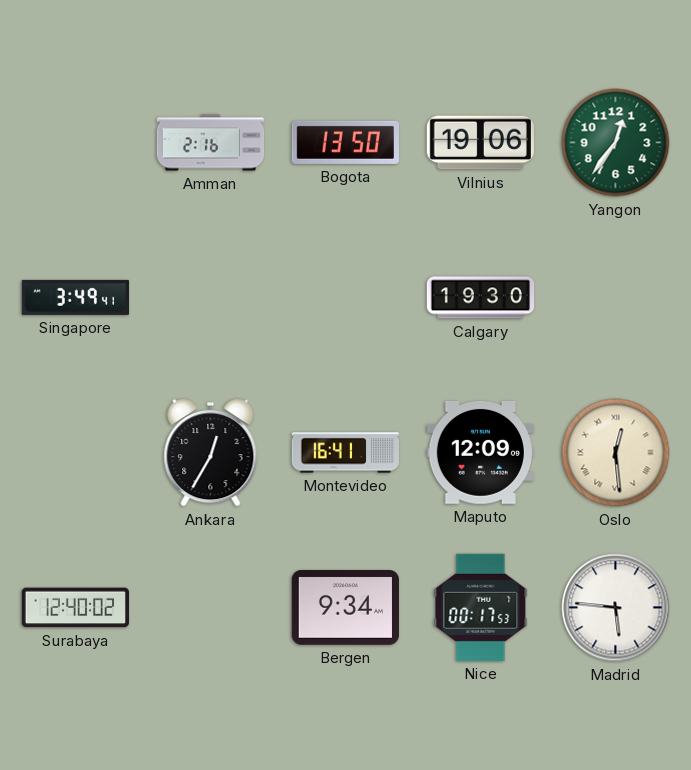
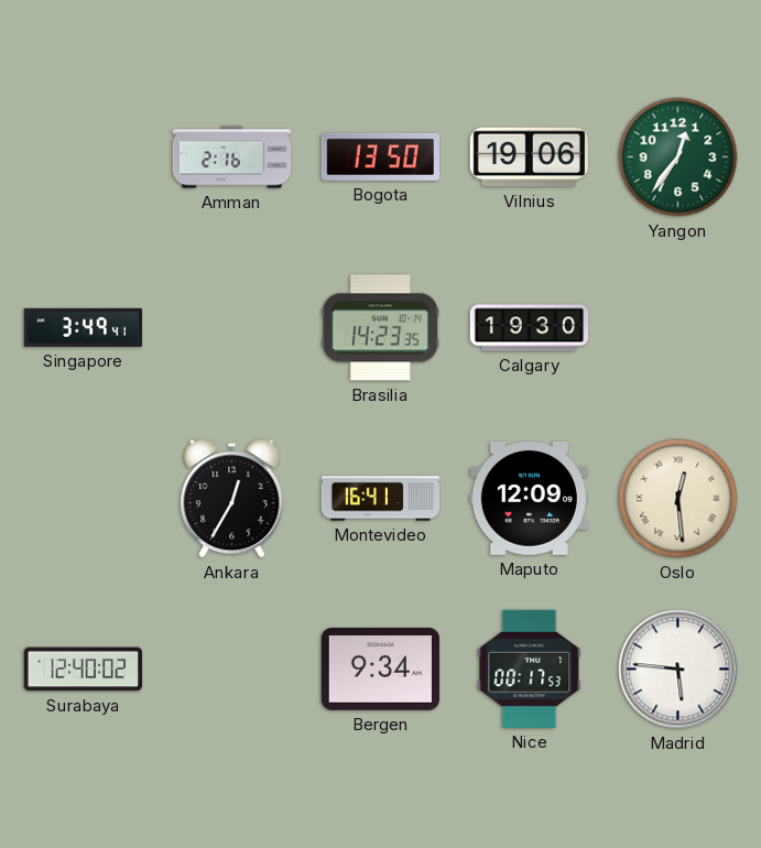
Brasilia: none -> 14:23
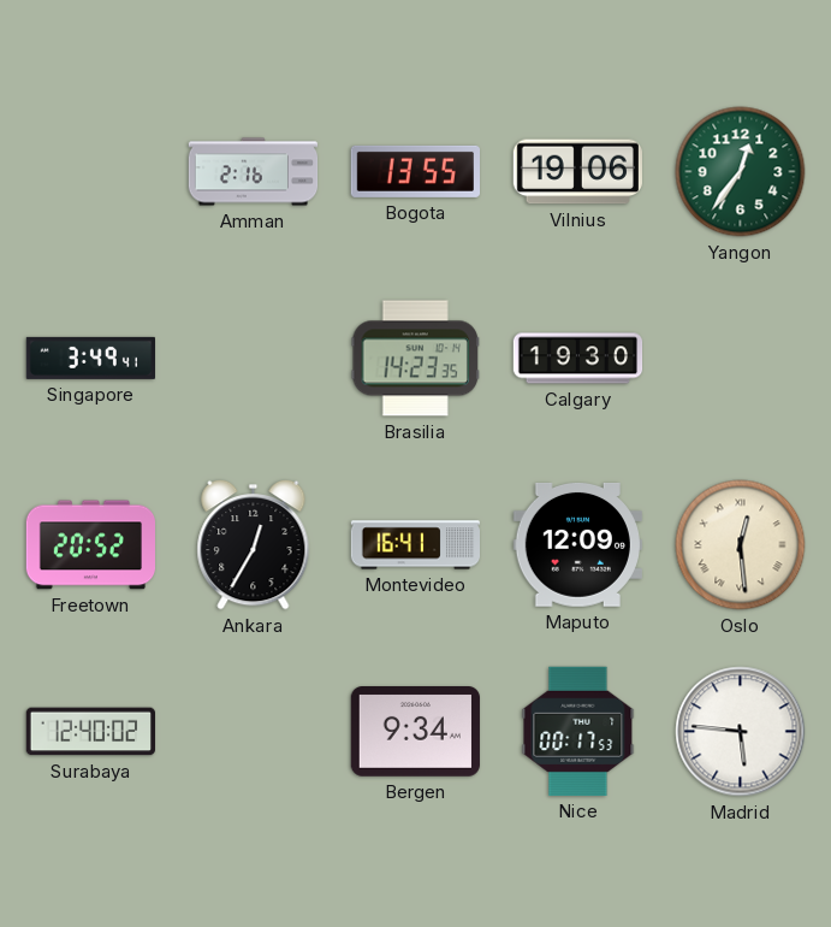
Bogota: 13:50 -> 13:55
Freetown: none -> 20:52
